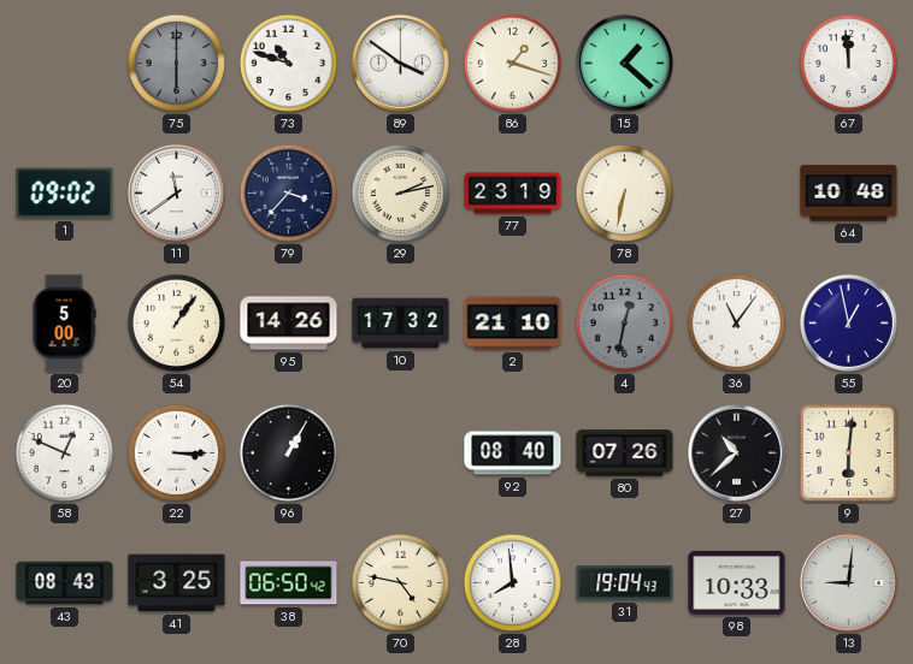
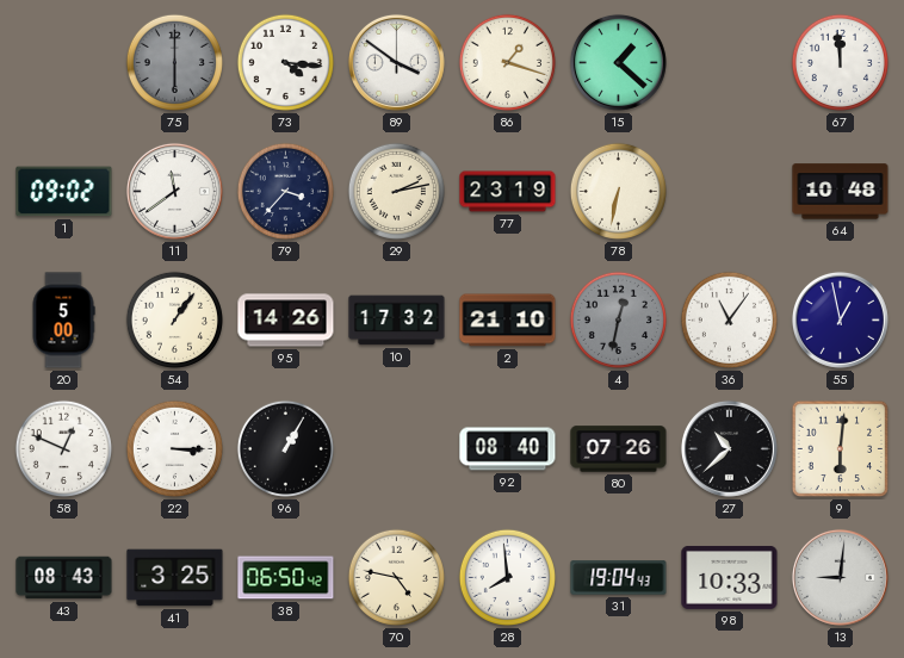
73: 10:48 -> 4:16
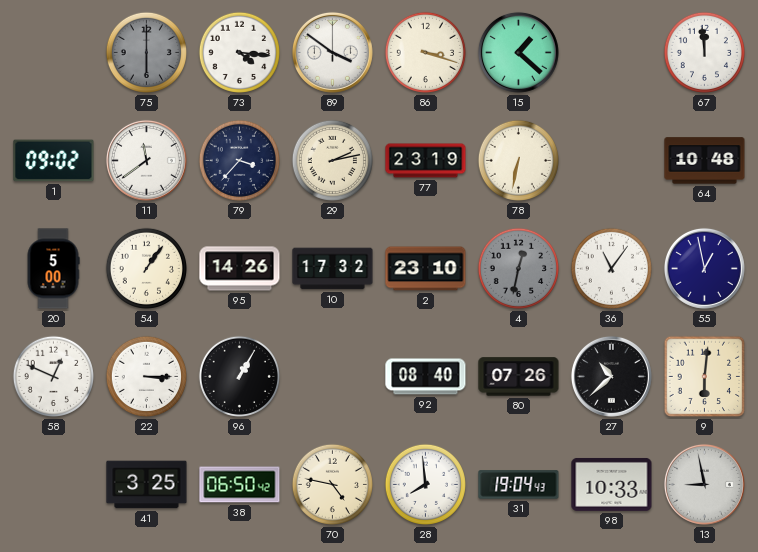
86: 1:18 -> 3:18
2: 21:10 -> 23:10
43: 08:43 -> none
13: 9:01 -> 8:58
